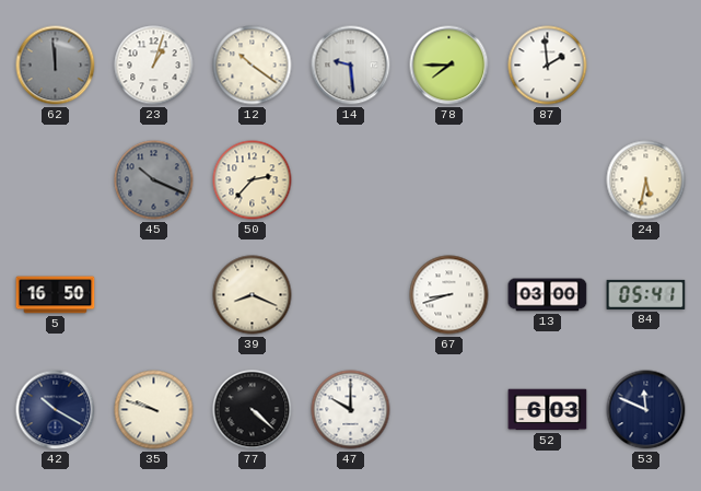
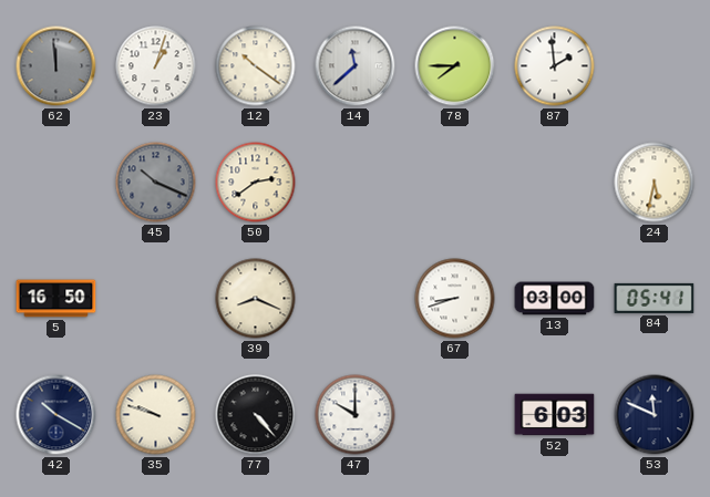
14: 9:29 -> 11:38
50: 2:37 -> 2:39
77: 4:22 -> 4:23
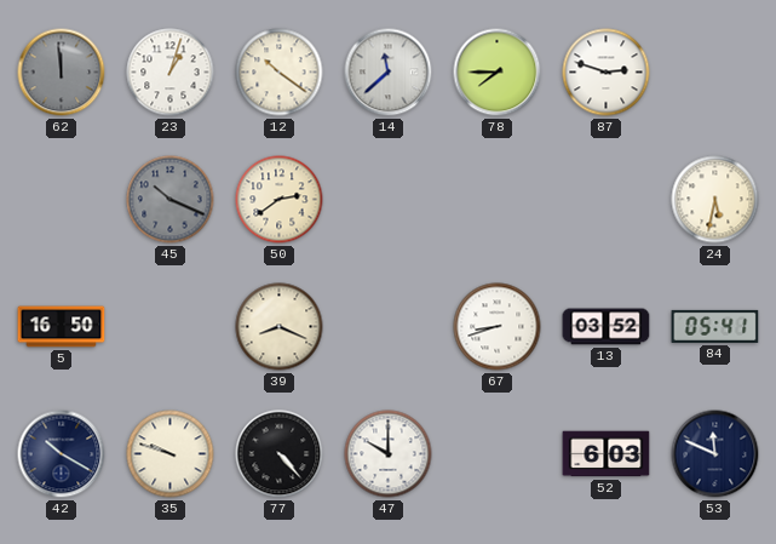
87: 1:59 -> 2:48
13: 03:00 -> 03:52
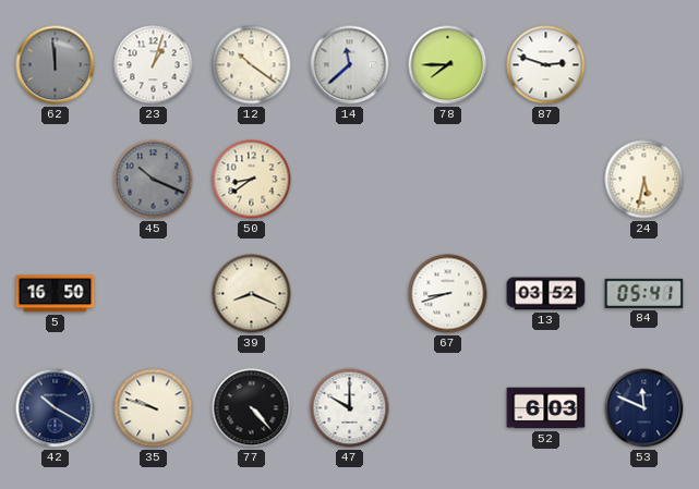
50: 2:39 -> 8:39
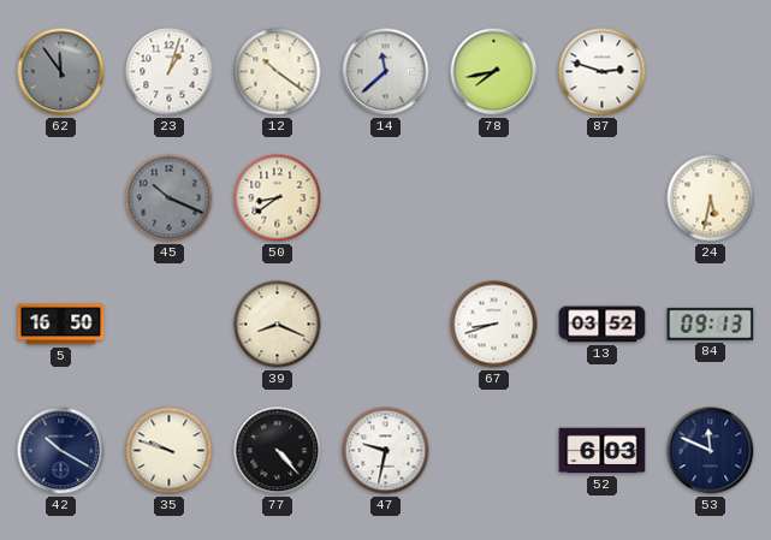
62: 11:59 -> 11:54
78: 7:45 -> 7:43
84: 05:41 -> 09:13
47: 10:00 -> 9:32
